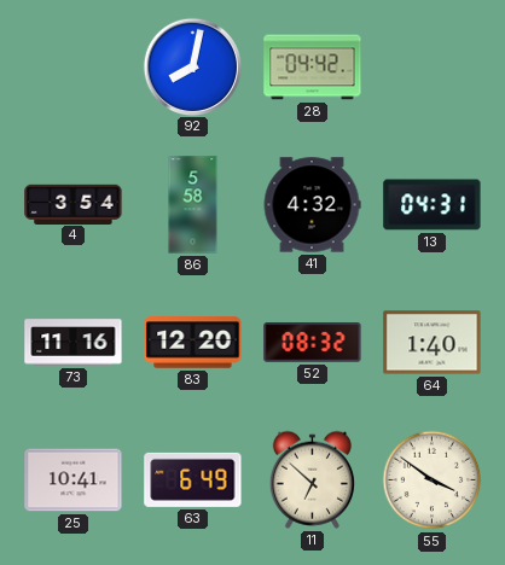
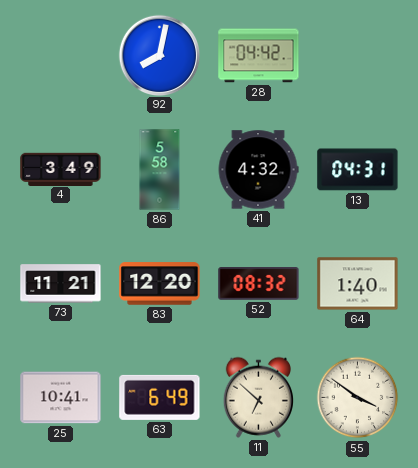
4: 3:54 -> 3:49
73: 11:16 -> 11:21
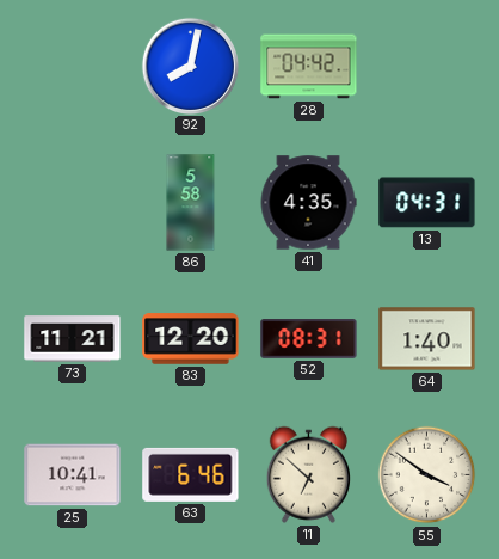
4: 3:49 -> none
41: 4:32 -> 4:35
52: 08:32 -> 08:31
63: 6:49 -> 6:46
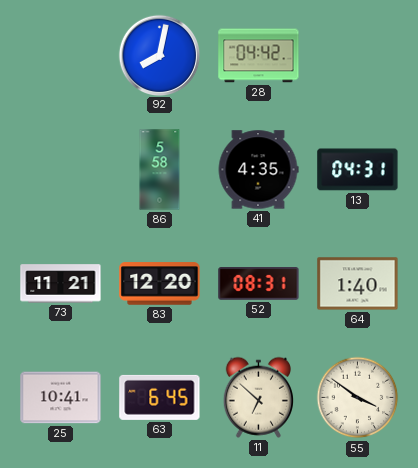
63: 6:46 -> 6:45
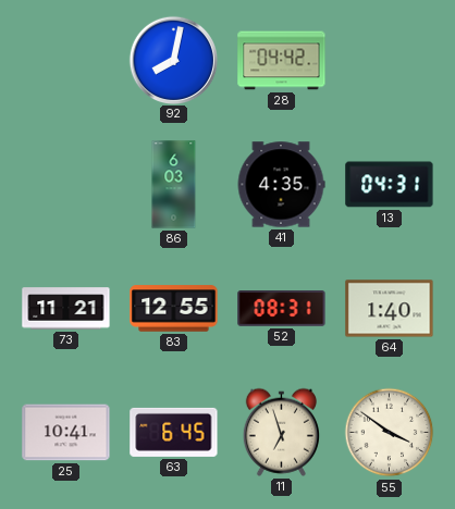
86: 5:58 -> 6:03
83: 12:20 -> 12:55
11: 6:52 -> 6:57
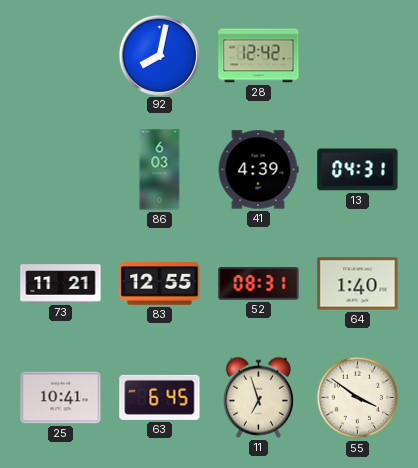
28: 04:42 -> 12:42
41: 4:35 -> 4:39
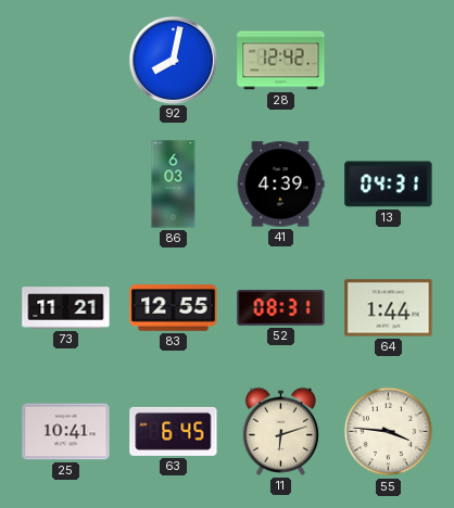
64: 1:40 -> 1:44
11: 6:57 -> 6:12
55: 3:51 -> 3:46
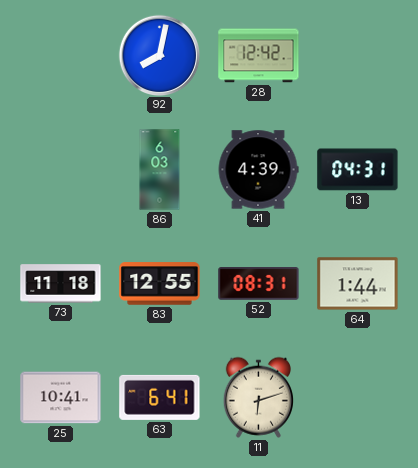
73: 11:21 -> 11:18
63: 6:45 -> 6:41
55: 3:46 -> none
